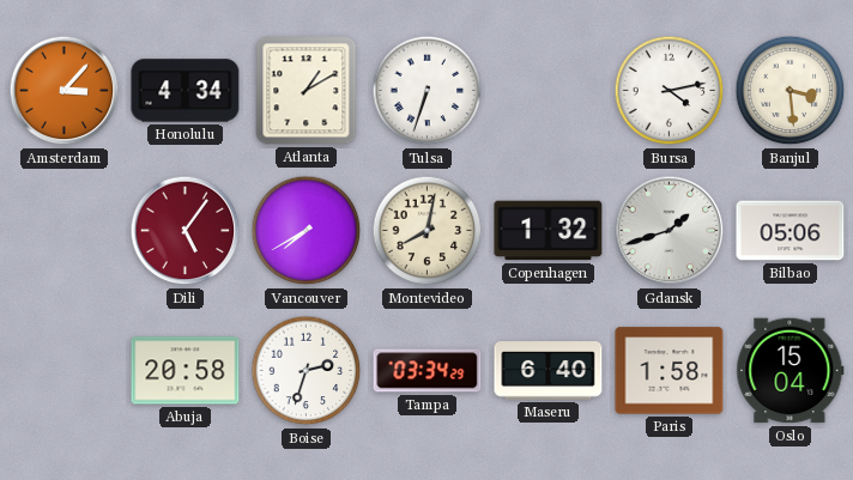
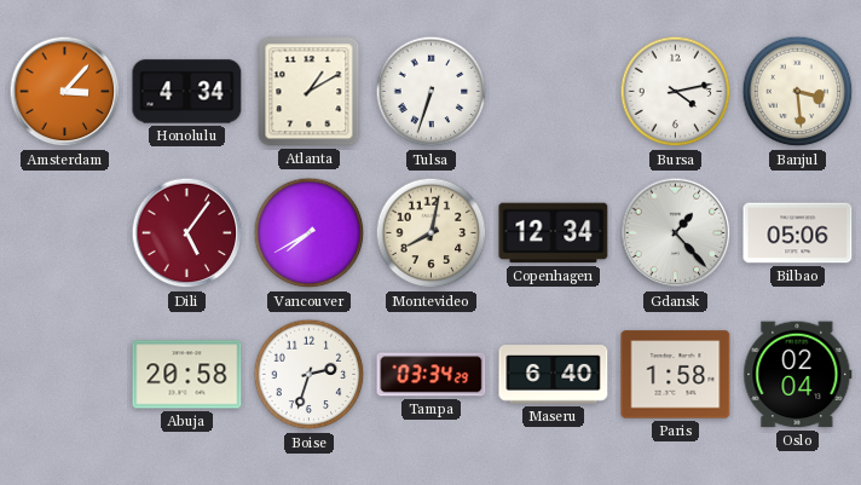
Copenhagen: 1:32 -> 12:34
Gdansk: 1:42 -> 1:23
Oslo: 15:04 -> 02:04
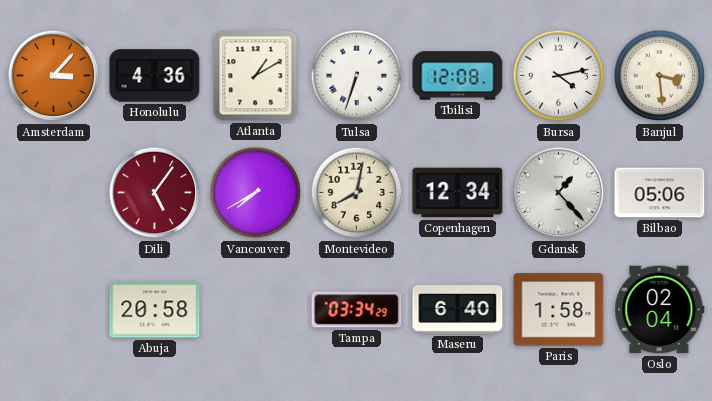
Honolulu: 4:34 -> 4:36
Tbilisi: none -> 12:08
Boise: 2:33 -> none
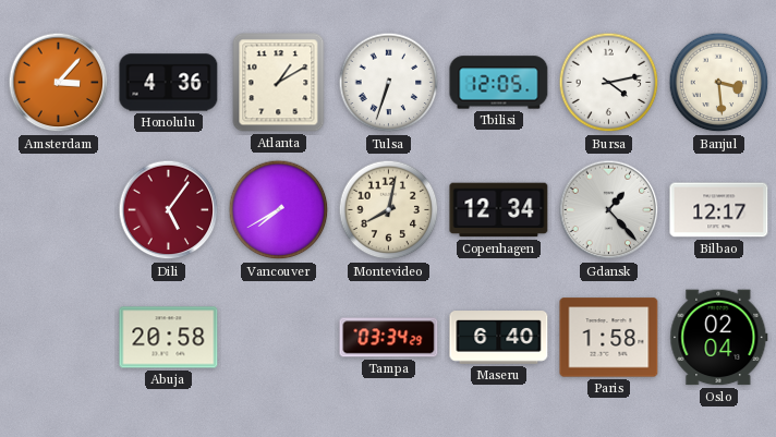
Tbilisi: 12:08 -> 12:05
Bilbao: 05:06 -> 12:17
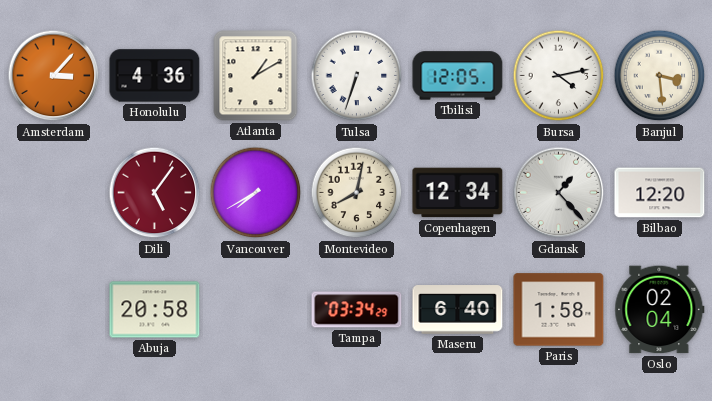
Bilbao: 12:17 -> 12:20
